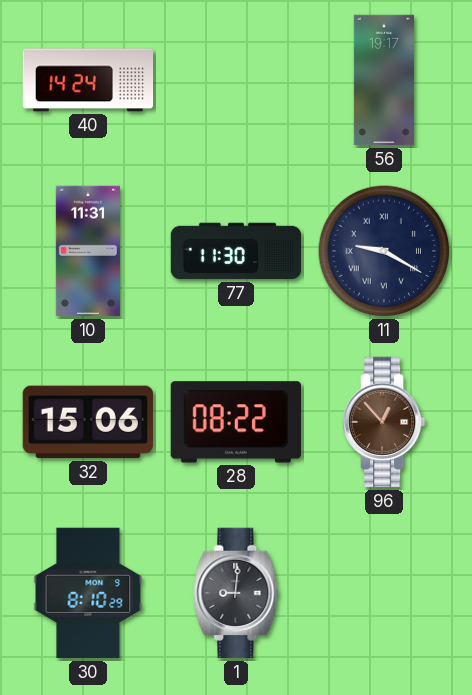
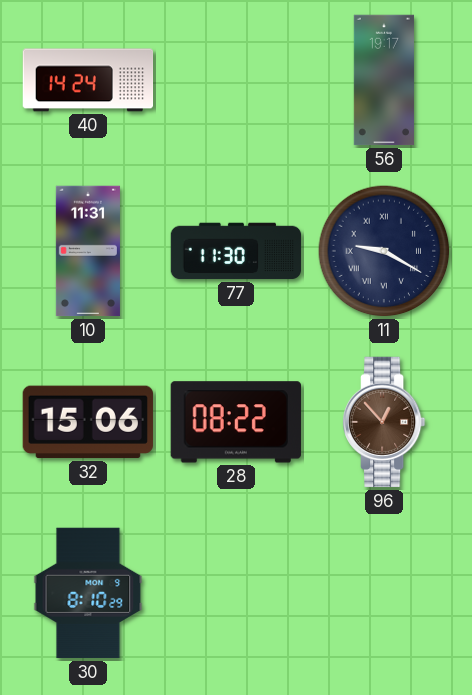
1: 9:01 -> none
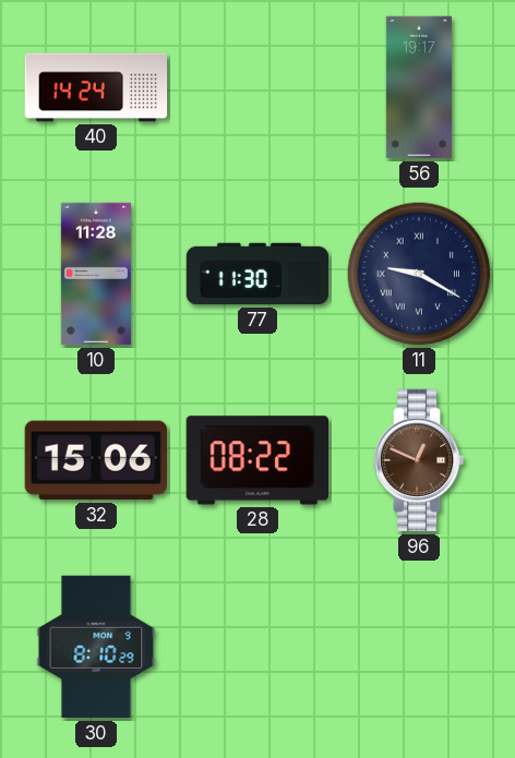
10: 11:31 -> 11:28
96: 12:53 -> 12:49
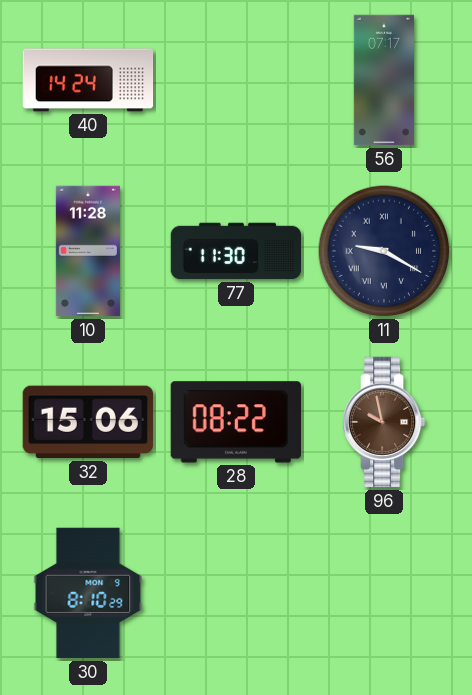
56: 19:17 -> 07:17
96: 12:49 -> 9:58
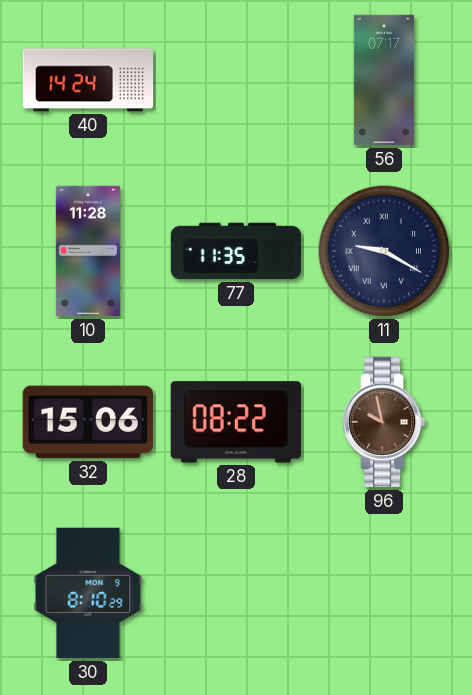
77: 11:30 -> 11:35
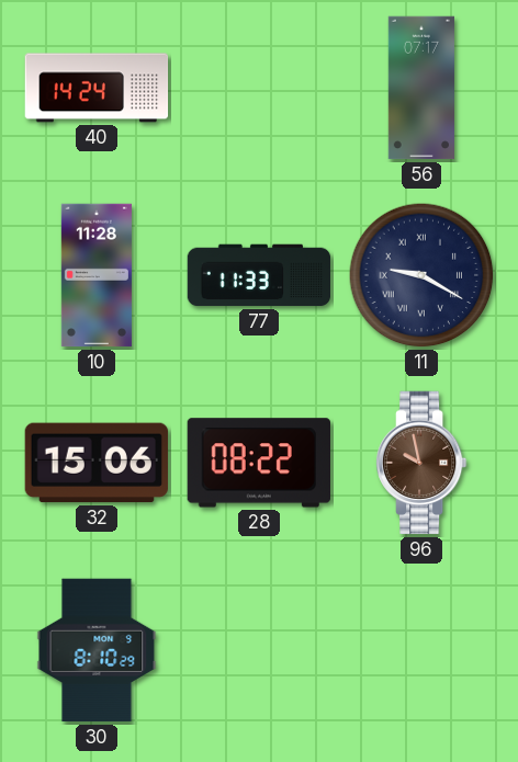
77: 11:35 -> 11:33
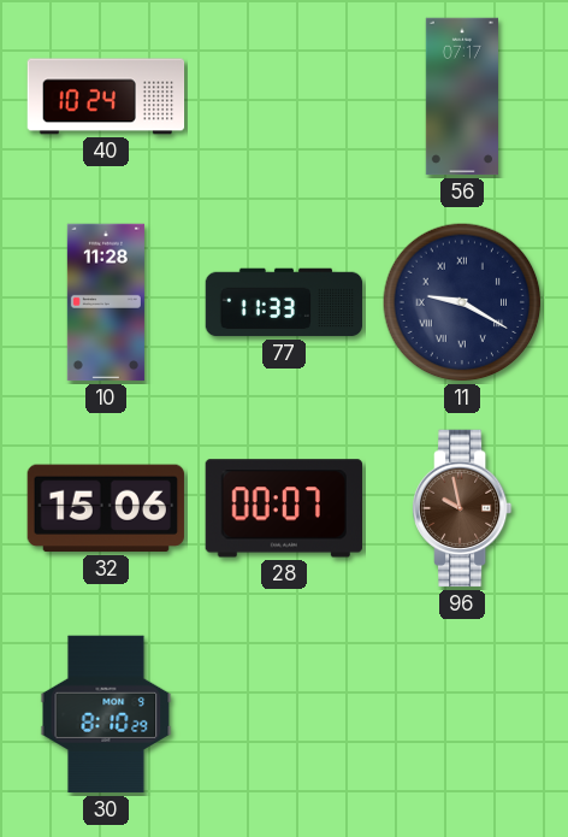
40: 14:24 -> 10:24
28: 08:22 -> 00:07
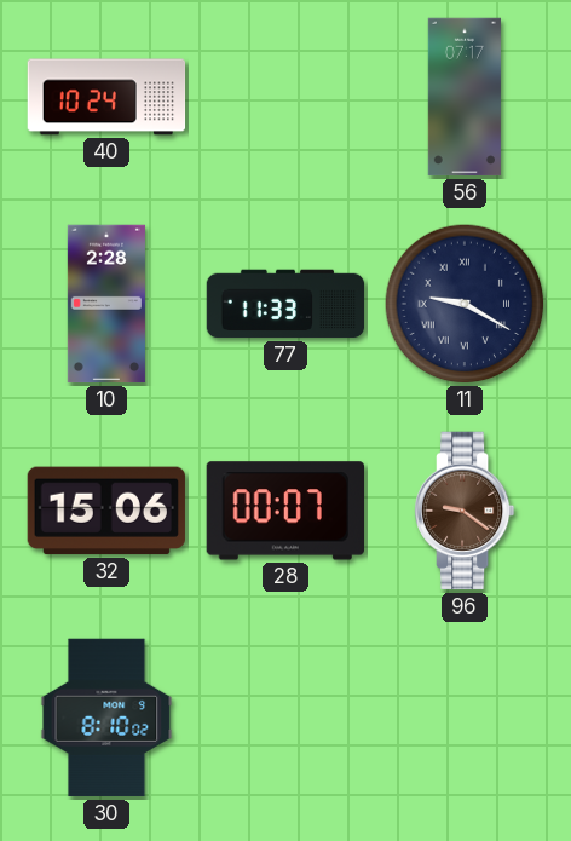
10: 11:28 -> 2:28
96: 9:58 -> 9:21
30: 8:10:29 -> 8:10:02
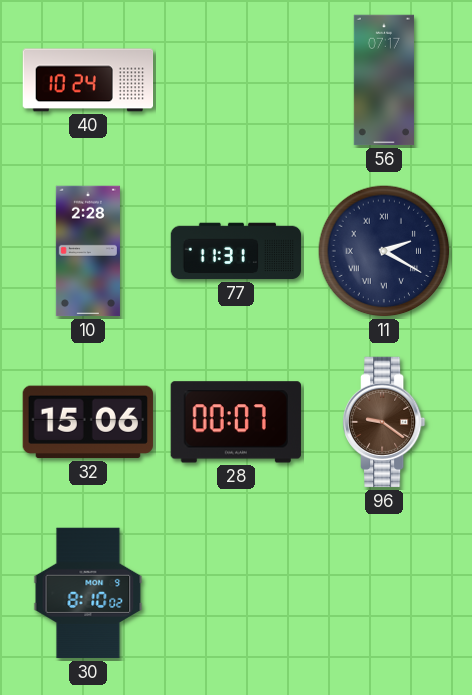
77: 11:33 -> 11:31
11: 9:20 -> 2:20
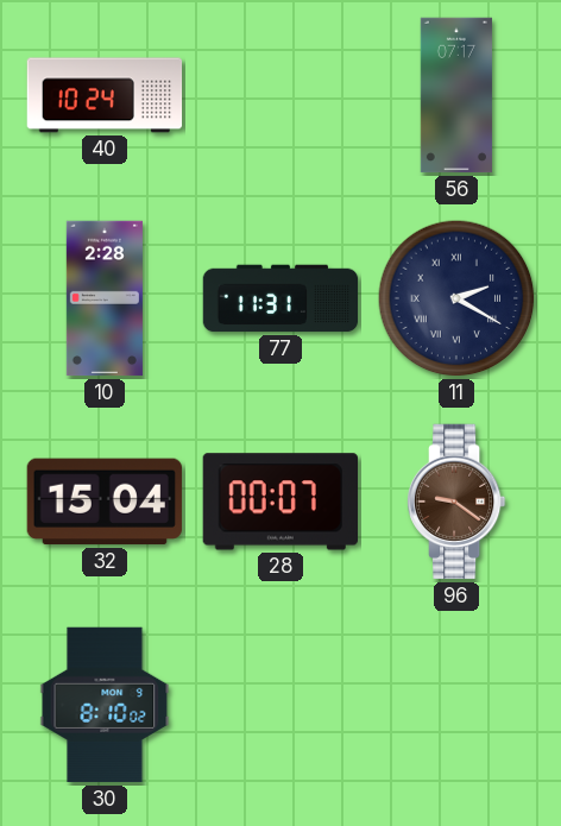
32: 15:06 -> 15:04
